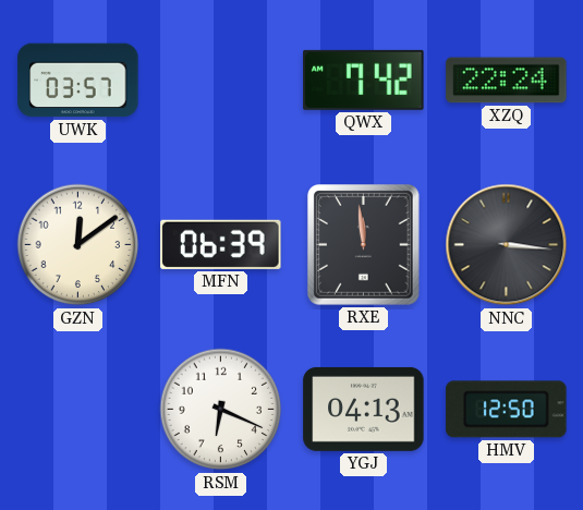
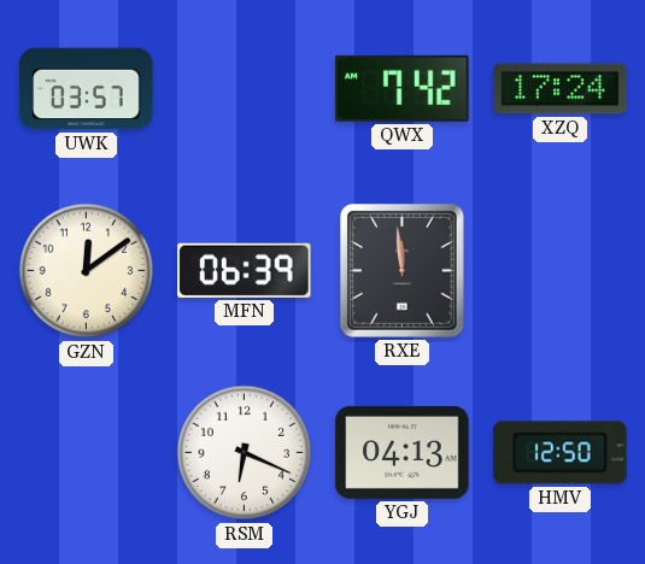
XZQ: 22:24 -> 17:24
NNC: 3:16 -> none
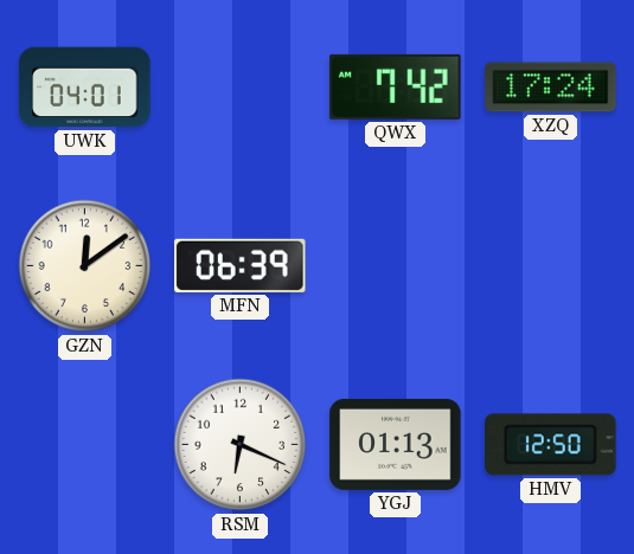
UWK: 03:57 -> 04:01
RXE: 11:59 -> none
YGJ: 04:13 -> 01:13
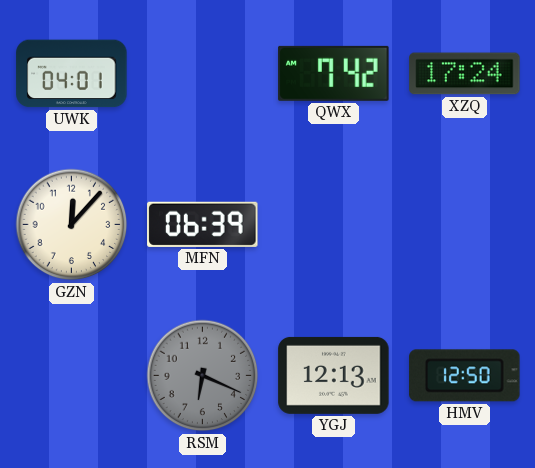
GZN: 12:09 -> 12:07
RSM dial: white -> grey
YGJ: 01:13 -> 12:13
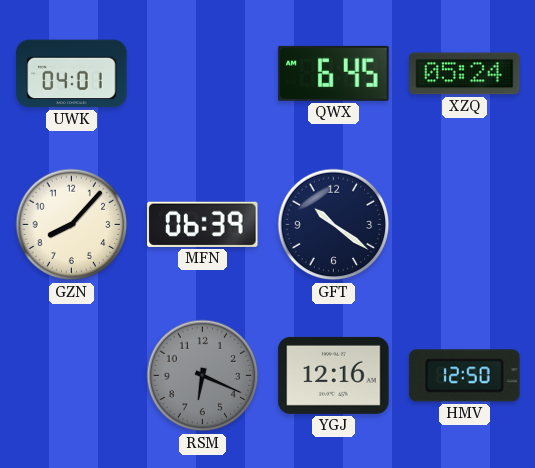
QWX: 7:42 -> 6:45
XZQ: 17:24 -> 05:24
GZN: 12:07 -> 8:07
GFT: none -> 10:21
YGJ: 12:13 -> 12:16
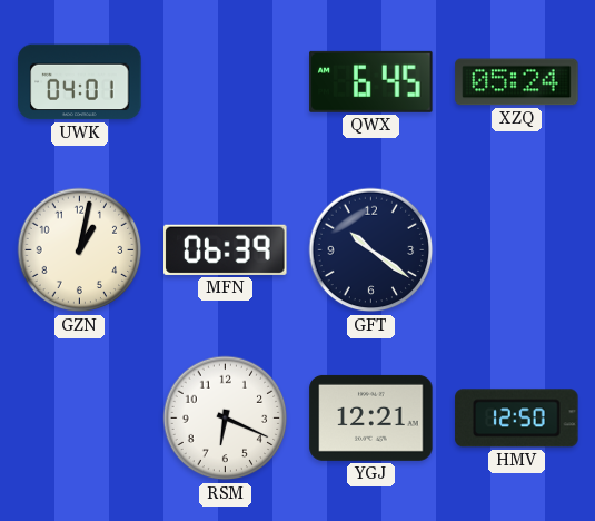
GZN: 8:07 -> 1:02
RSM dial: grey -> white
YGJ: 12:16 -> 12:21
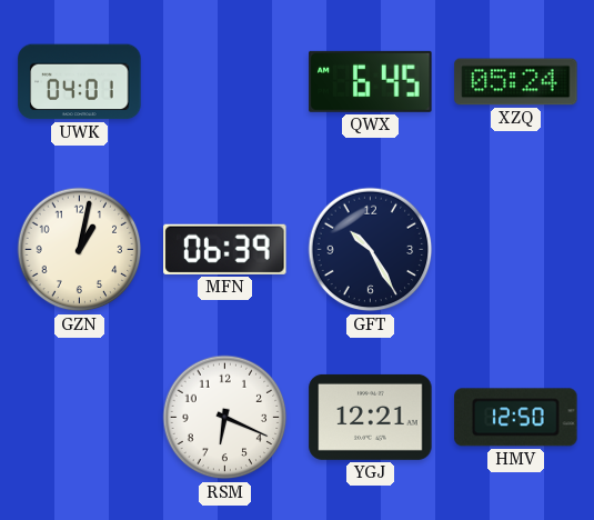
GFT: 10:21 -> 10:25
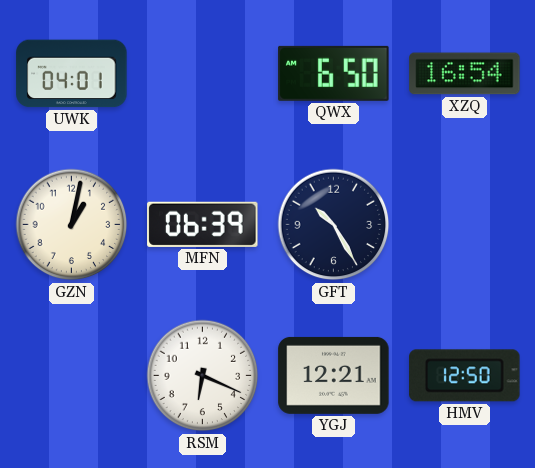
QWX: 6:45 -> 6:50
XZQ: 05:24 -> 16:54
